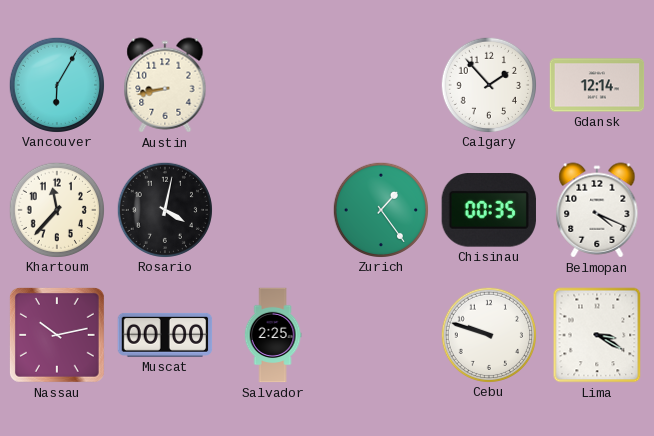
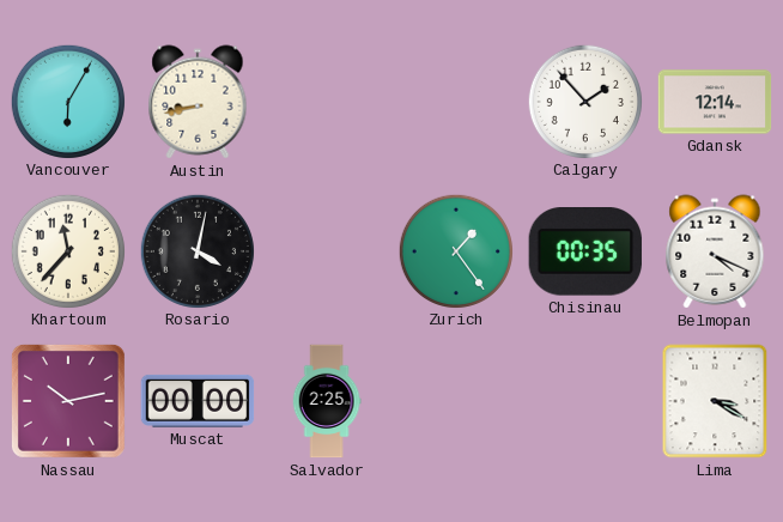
Cebu: 9:48 -> none
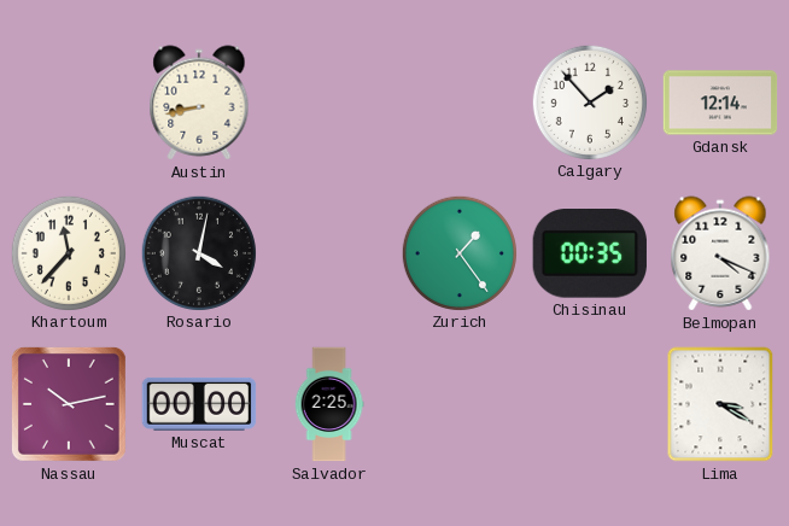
Vancouver: 6:05 -> none
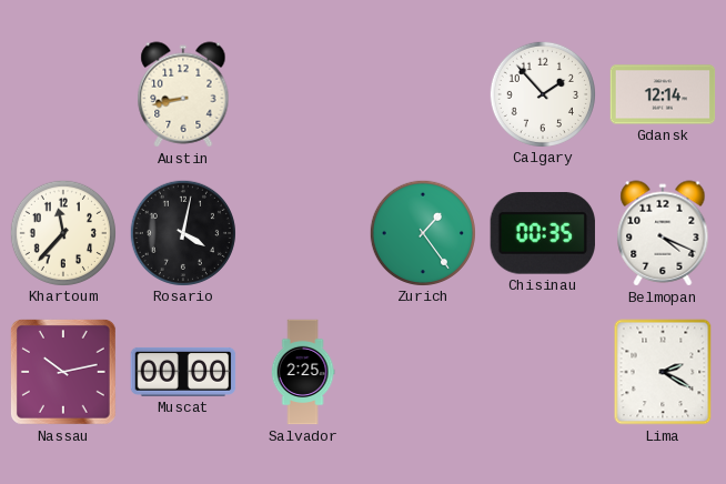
Lima: 3:20 -> 2:20
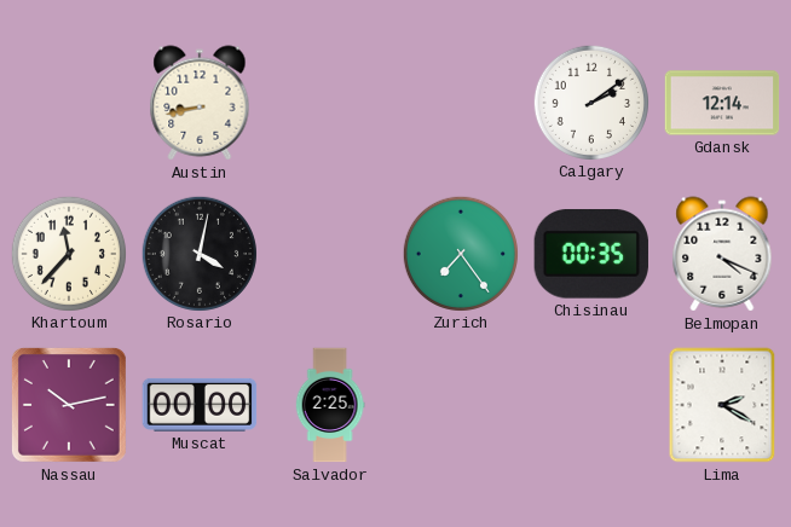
Calgary: 1:53 -> 2:09
Zurich: 1:24 -> 7:24
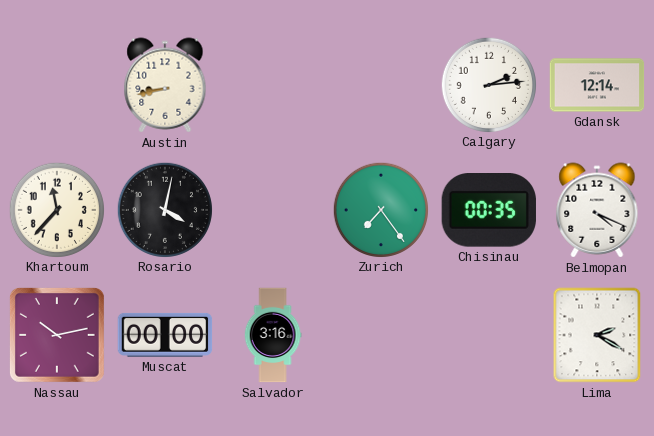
Calgary: 2:09 -> 2:14
Salvador: 2:25 -> 3:16
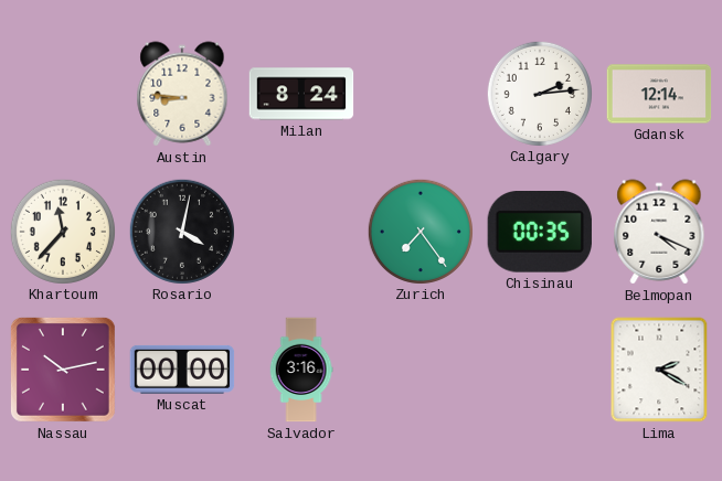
Austin: 8:43 -> 8:46
Milan: none -> 8:24
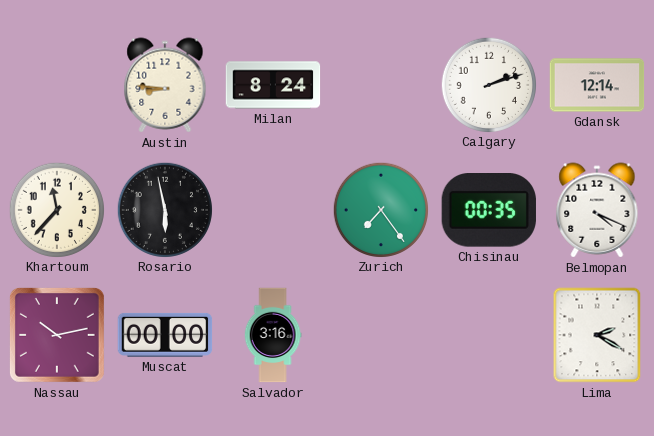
Calgary: 2:14 -> 2:12
Rosario: 4:02 -> 5:58
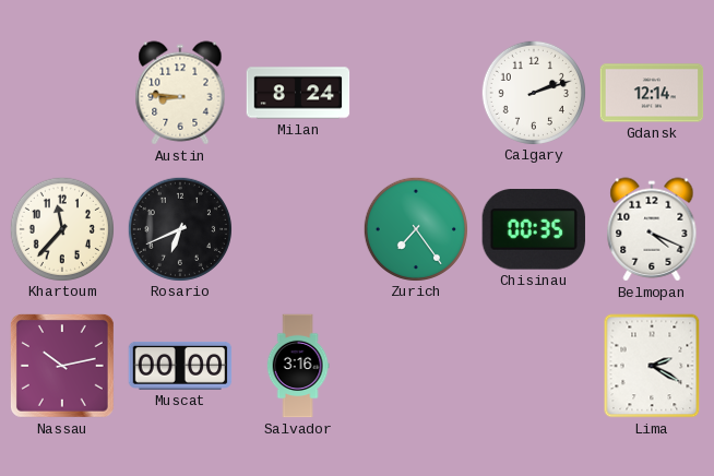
Rosario: 5:58 -> 6:41
